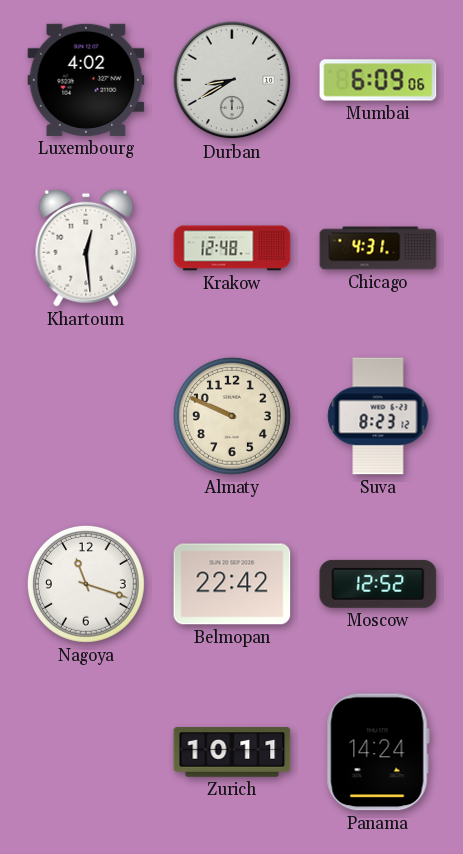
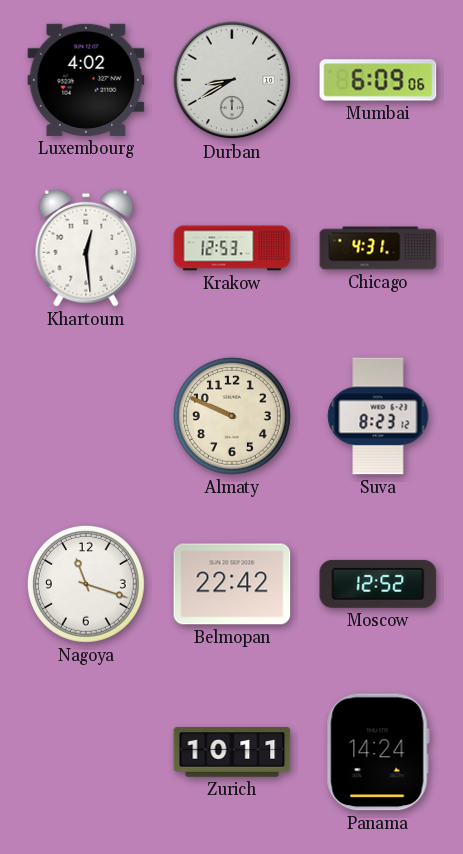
Krakow: 12:48 -> 12:53
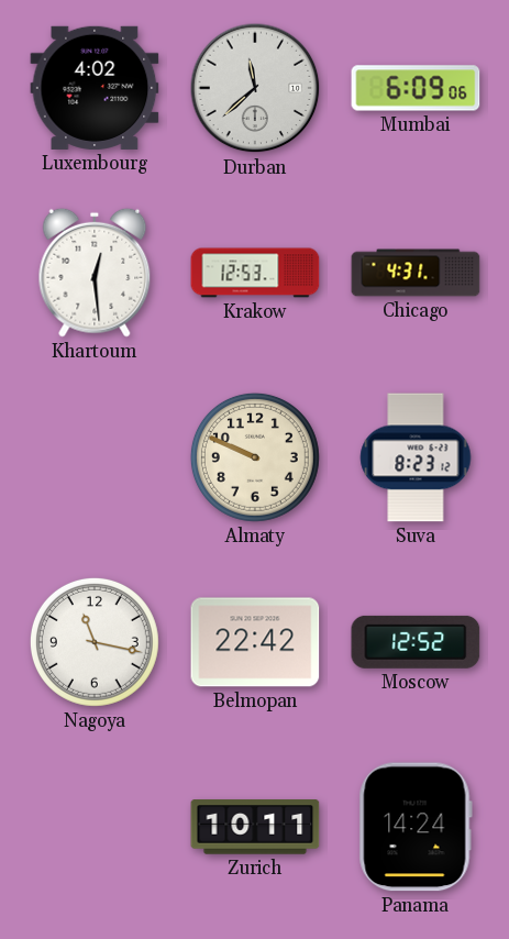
Durban: 8:40 -> 11:38
Nagoya: 11:18 -> 11:17
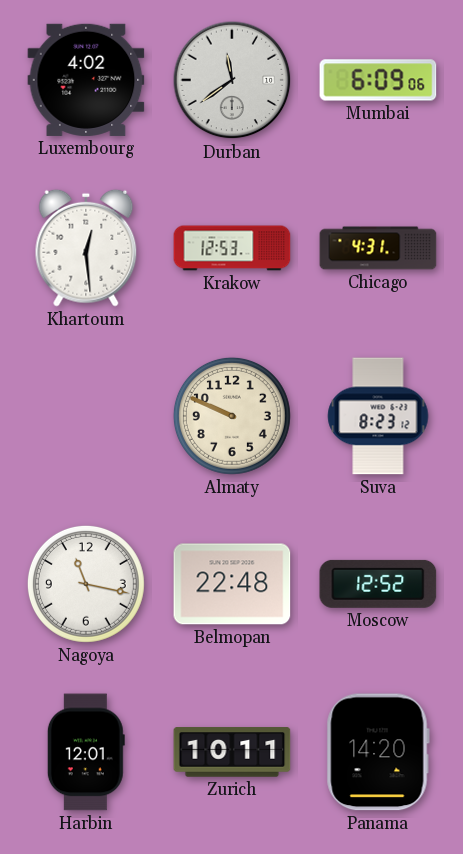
Durban: 11:38 -> 11:39
Belmopan: 22:42 -> 22:48
Harbin: none -> 12:01
Panama: 14:24 -> 14:20
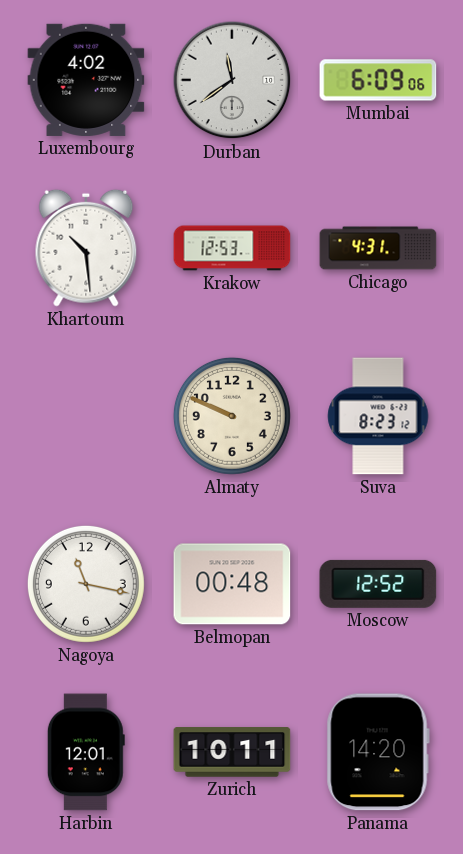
Khartoum: 12:29 -> 10:29
Belmopan: 22:48 -> 00:48
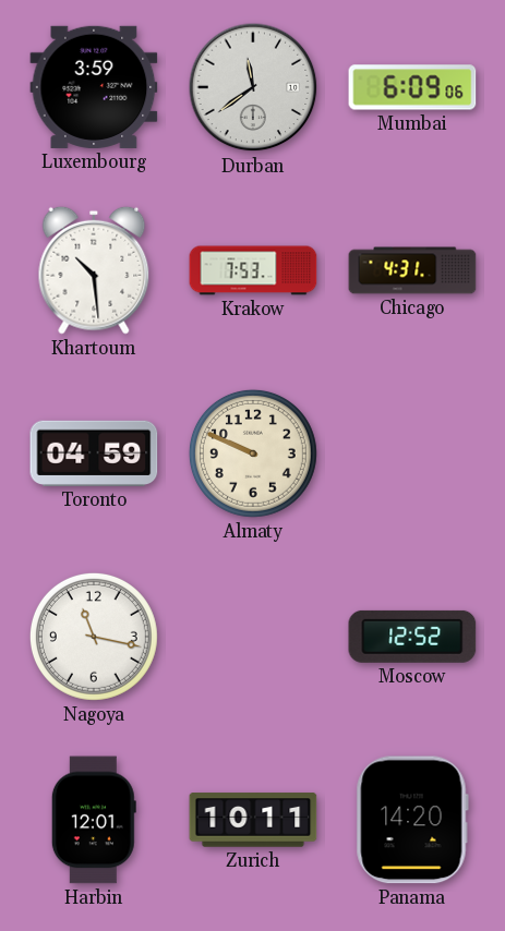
Luxembourg: 4:02 -> 3:59
Krakow: 12:53 -> 7:53
Toronto: none -> 04:59
Suva: 8:23 -> none
Belmopan: 00:48 -> none
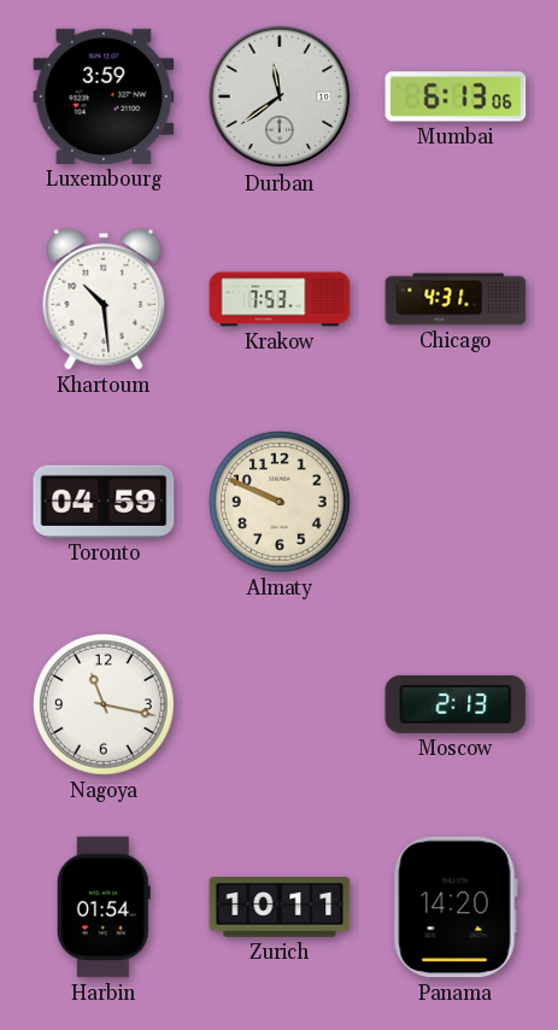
Mumbai: 6:09 -> 6:13
Moscow: 12:52 -> 2:13
Harbin: 12:01 -> 01:54
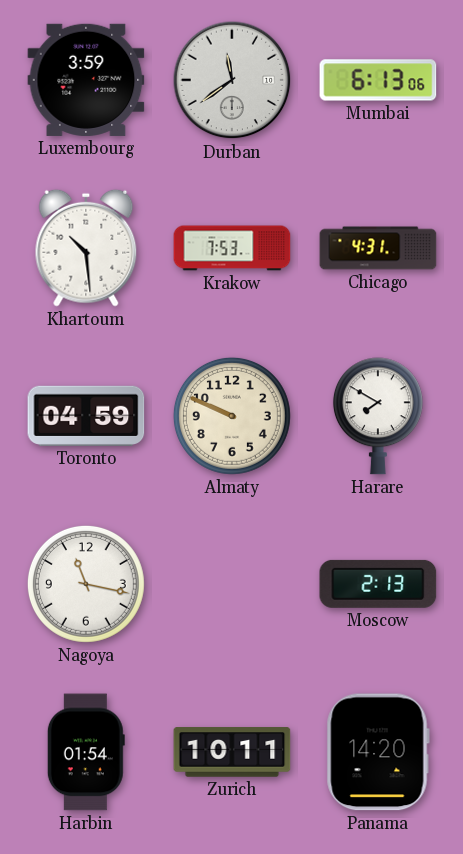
Harare: none -> 7:50
